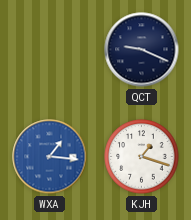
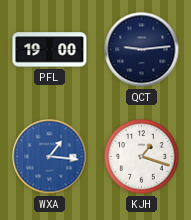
PFL: none -> 19:00
QCT: 9:19 -> 9:14
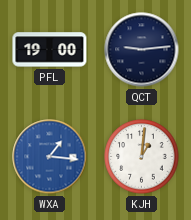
KJH: 1:18 -> 1:01
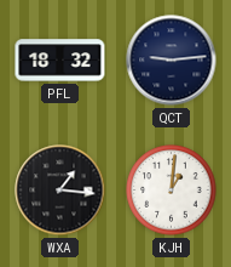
PFL: 19:00 -> 18:32
WXA dial: blue -> black
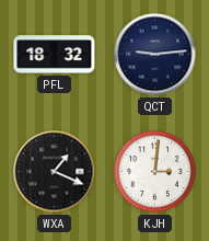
WXA: 1:16 -> 1:19
KJH: 1:01 -> 3:01
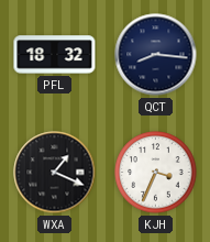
QCT: 9:14 -> 8:16
KJH: 3:01 -> 3:34
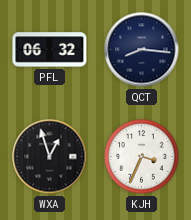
PFL: 18:32 -> 06:32
WXA: 1:19 -> 12:57
